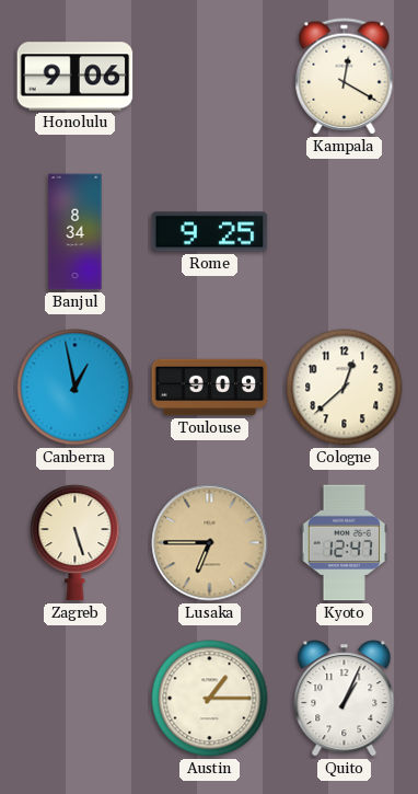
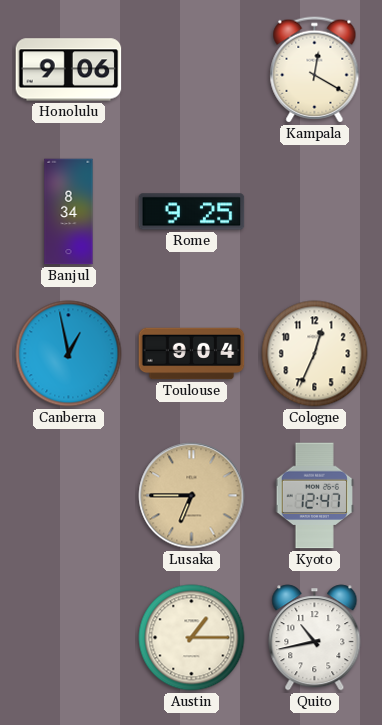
Toulouse: 9:09 -> 9:04
Cologne: 12:38 -> 12:34
Zagreb: 5:27 -> none
Quito: 1:04 -> 10:43
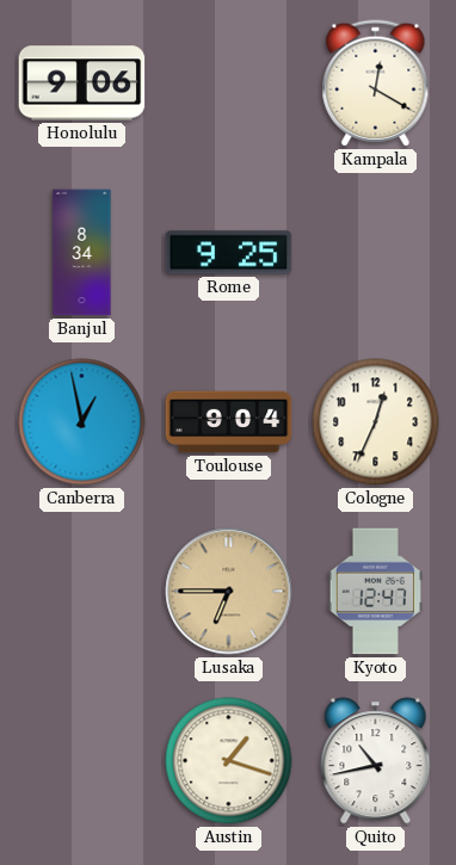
Austin: 1:15 -> 1:18
